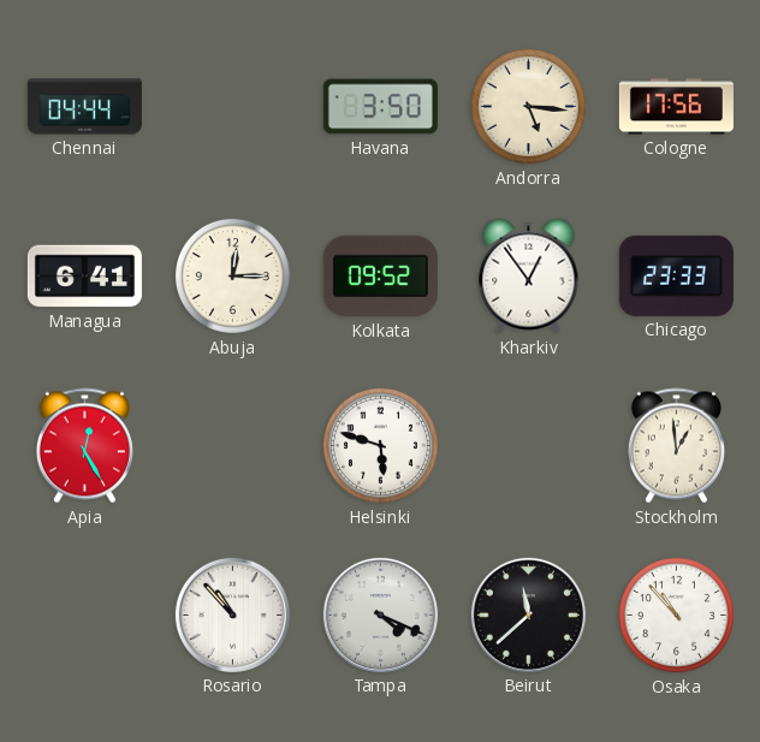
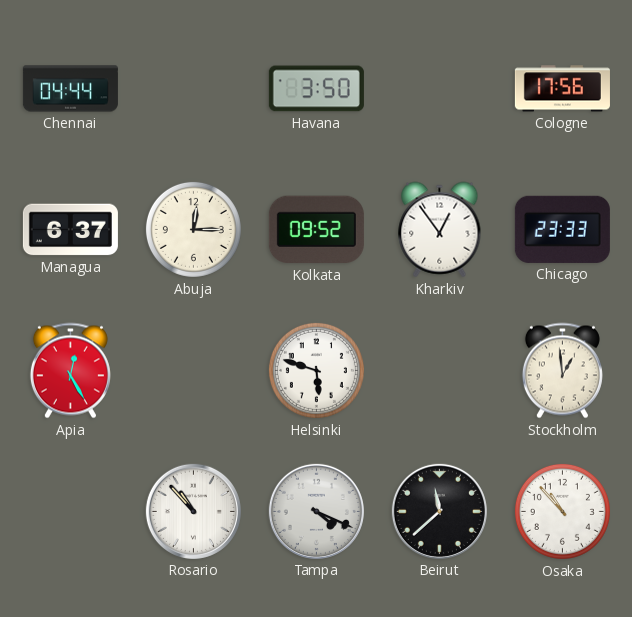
Andorra: 5:16 -> none
Managua: 6:41 -> 6:37
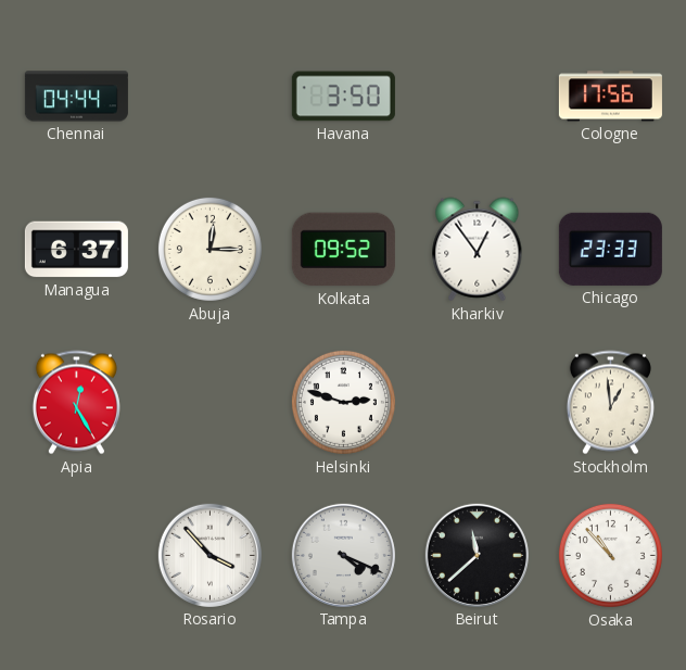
Helsinki: 5:48 -> 2:48
Rosario: 10:53 -> 3:53
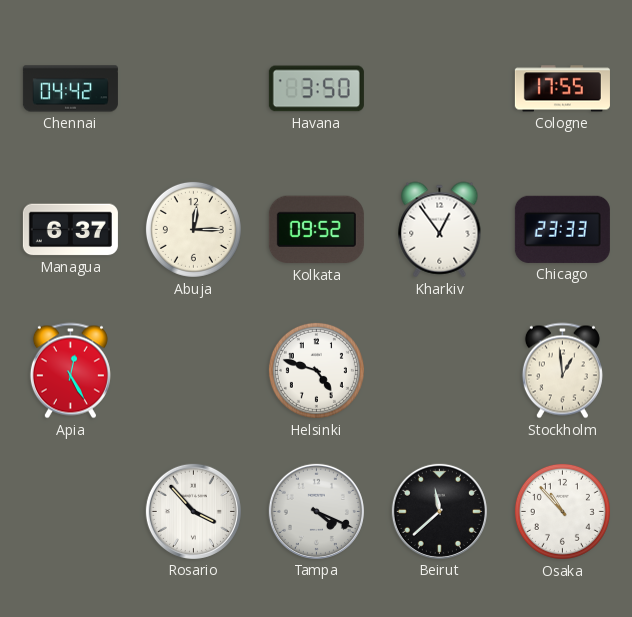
Chennai: 04:44 -> 04:42
Cologne: 17:56 -> 17:55
Helsinki: 2:48 -> 4:48
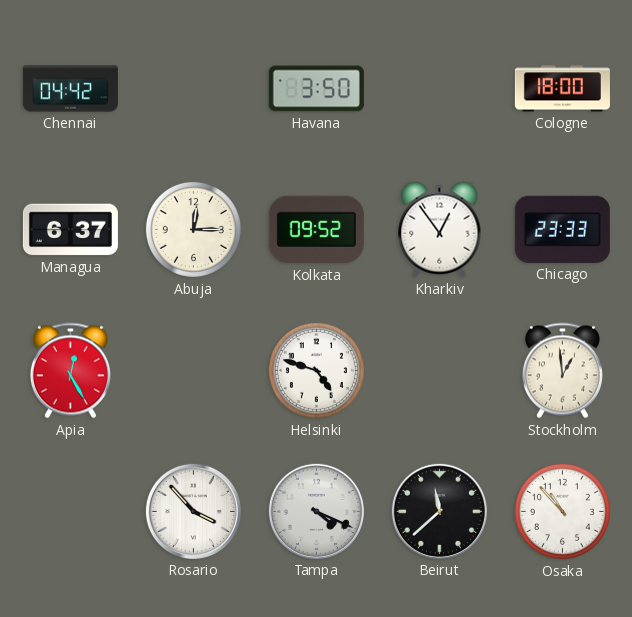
Cologne: 17:55 -> 18:00
